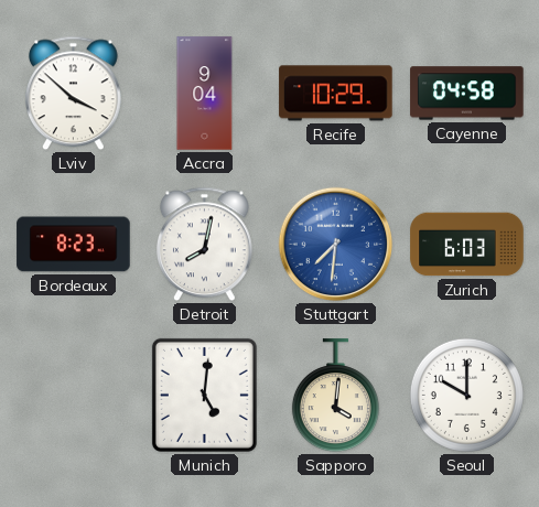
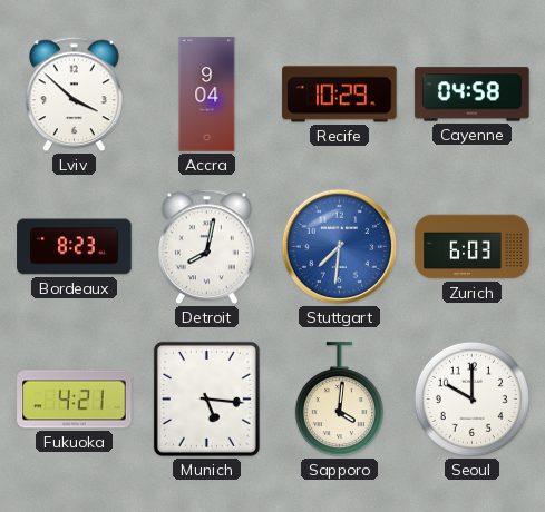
Fukuoka: none -> 4:21
Munich: 5:01 -> 5:16
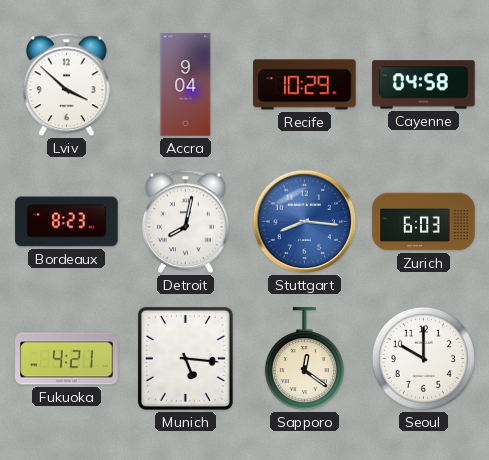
Stuttgart: 7:31 -> 8:16
Sapporo: 4:01 -> 12:21
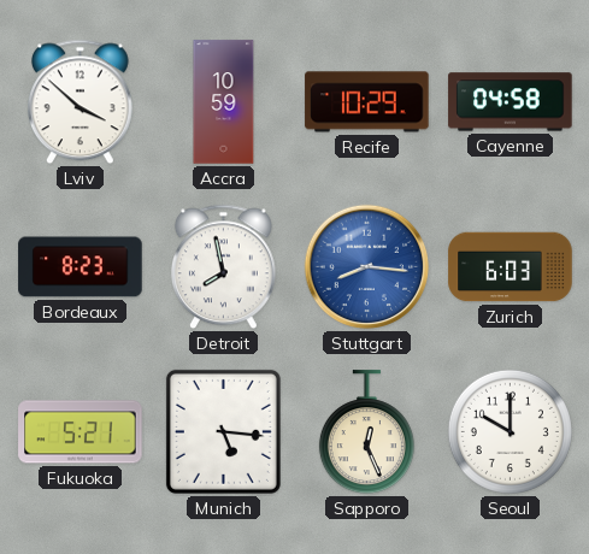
Accra: 9:04 -> 10:59
Detroit: 8:02 -> 7:58
Fukuoka: 4:21 -> 5:21
Sapporo: 12:21 -> 12:26
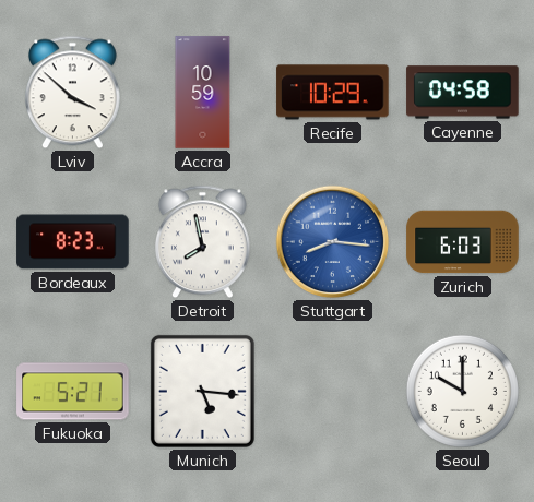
Sapporo: 12:26 -> none
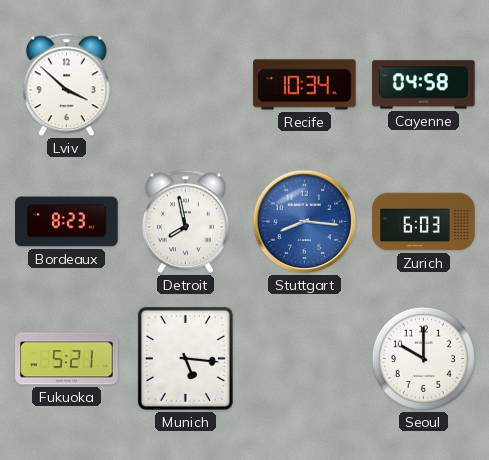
Accra: 10:59 -> none
Recife: 10:29 -> 10:34
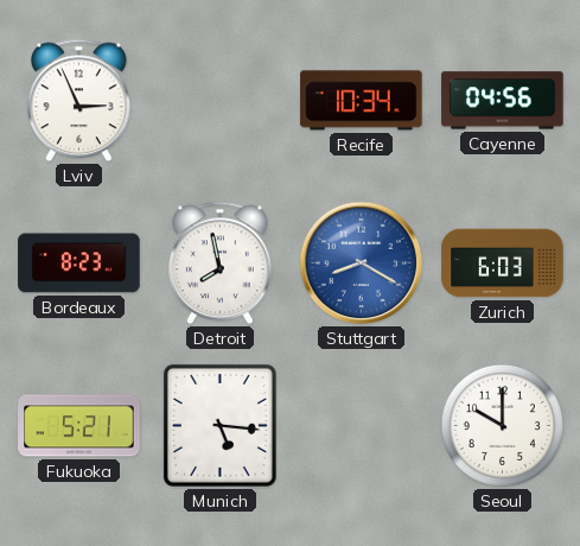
Lviv: 3:52 -> 2:56
Cayenne: 04:58 -> 04:56
Stuttgart: 8:16 -> 8:20
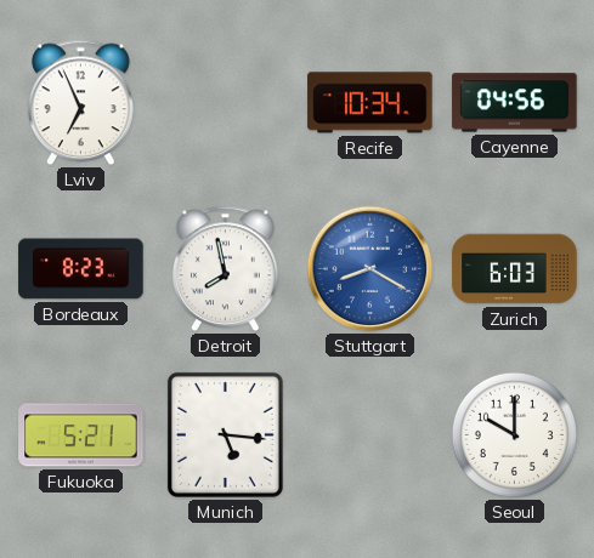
Lviv: 2:56 -> 6:56
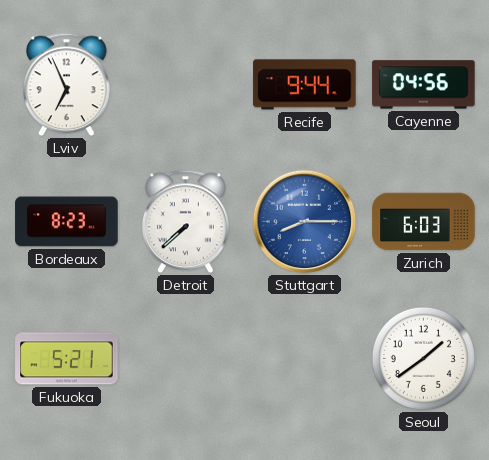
Recife: 10:34 -> 9:44
Detroit: 7:58 -> 7:38
Stuttgart: 8:20 -> 8:15
Munich: 5:16 -> none
Seoul: 10:00 -> 1:39
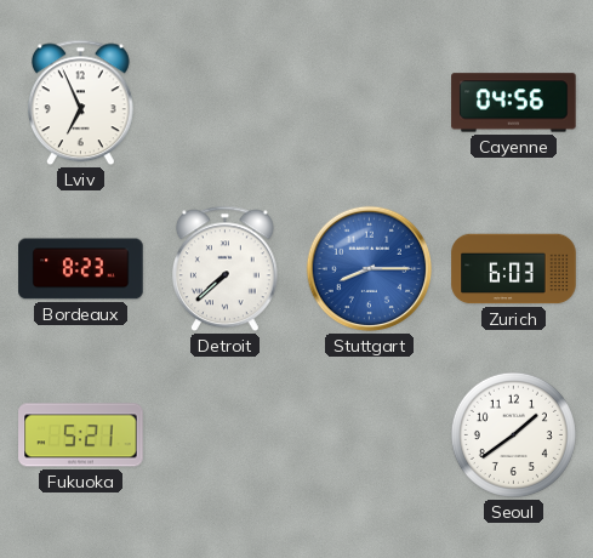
Recife: 9:44 -> none
